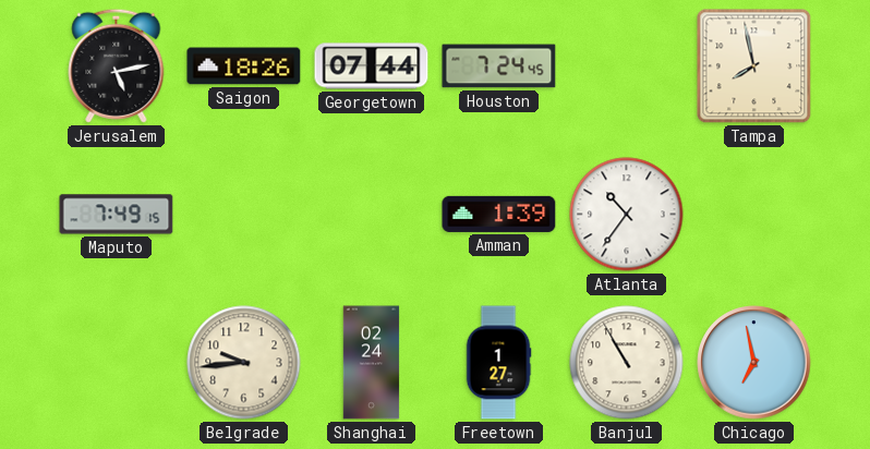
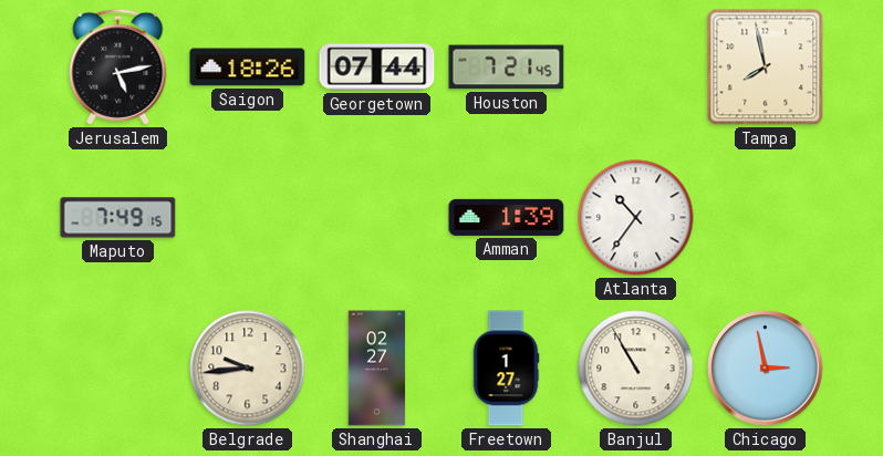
Houston: 7:24 -> 7:21
Shanghai: 02:24 -> 02:27
Chicago: 6:58 -> 2:58
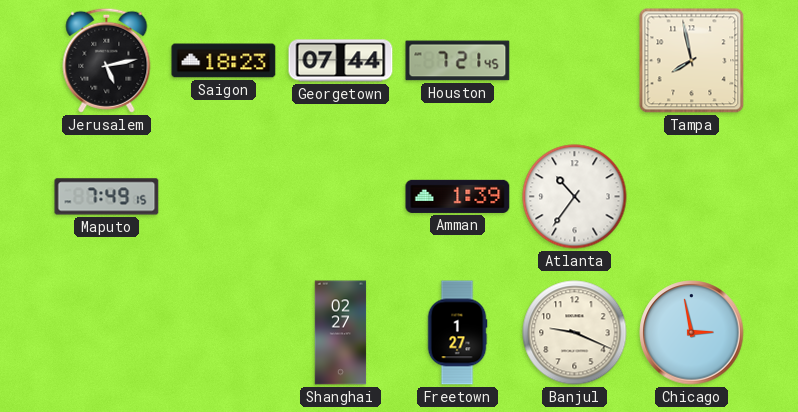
Saigon: 18:26 -> 18:23
Belgrade: 9:44 -> none
Banjul: 10:55 -> 9:19
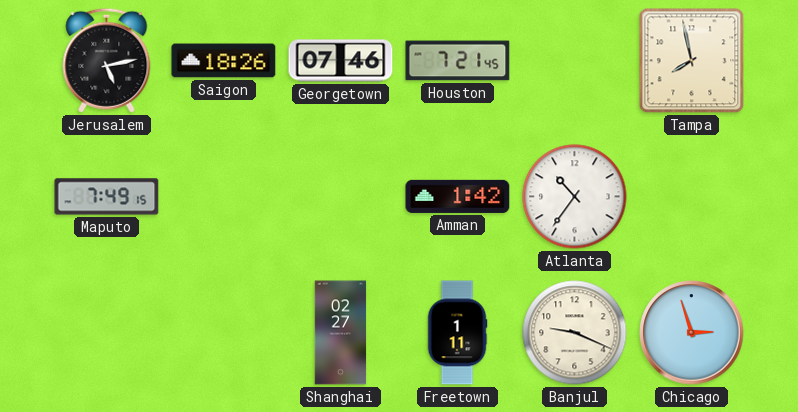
Saigon: 18:23 -> 18:26
Georgetown: 07:44 -> 07:46
Amman: 1:39 -> 1:42
Freetown: 1:27 -> 1:11
Chicago: 2:58 -> 2:57
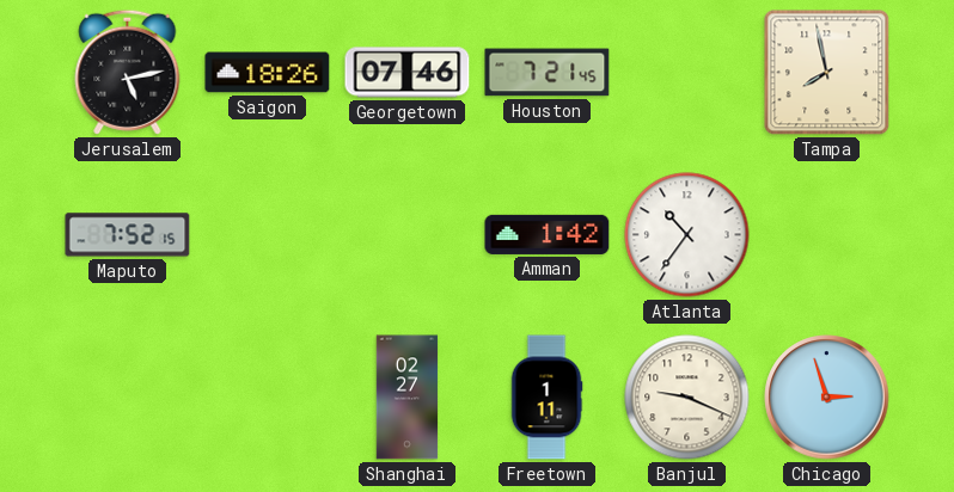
Maputo: 7:49 -> 7:52
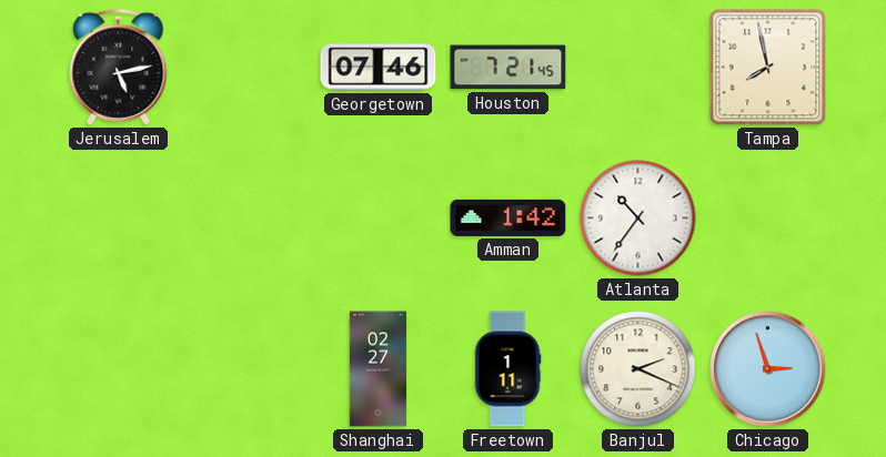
Saigon: 18:26 -> none
Maputo: 7:52 -> none
Banjul: 9:19 -> 2:19
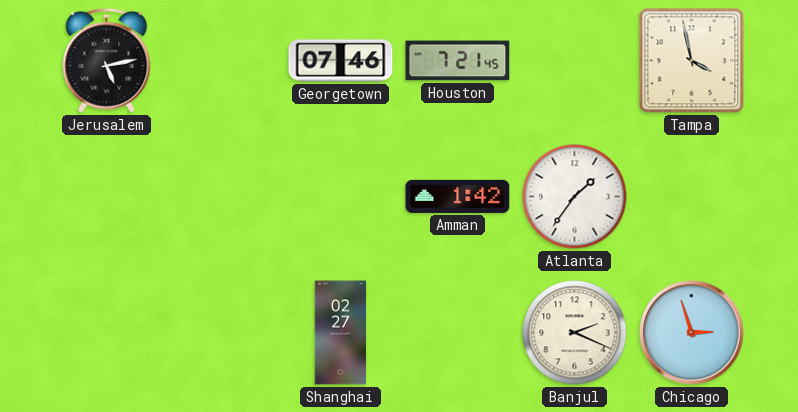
Tampa: 7:58 -> 3:58
Atlanta: 10:36 -> 1:36
Freetown: 1:11 -> none
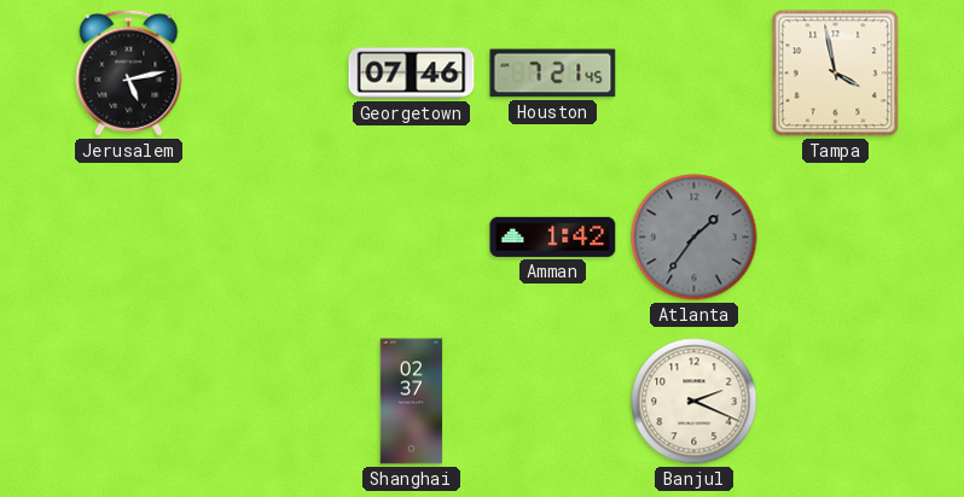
Atlanta dial: white -> grey
Shanghai: 02:27 -> 02:37
Chicago: 2:57 -> none
